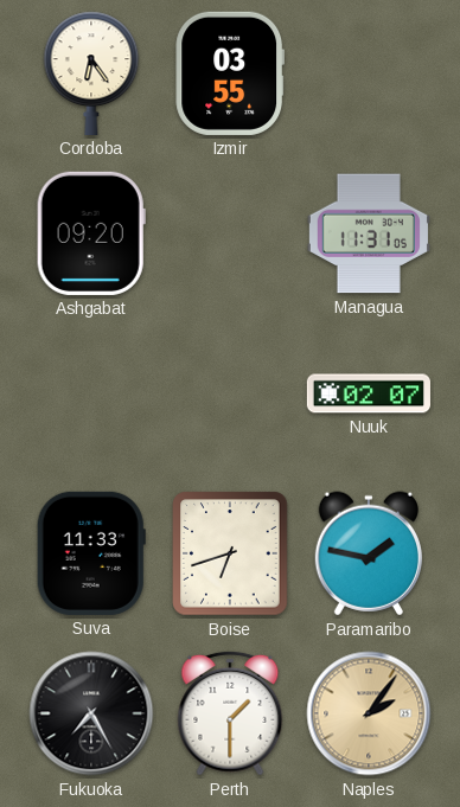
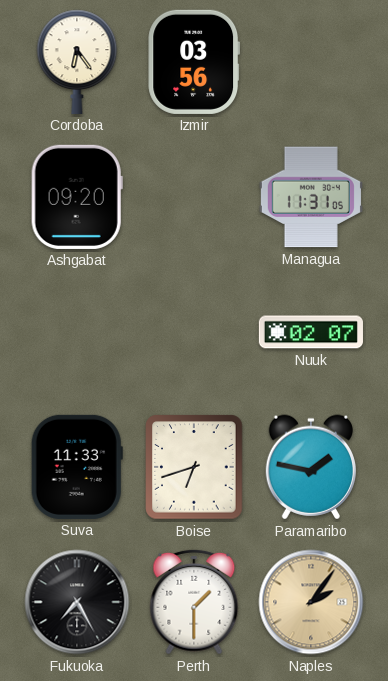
Izmir: 03:55 -> 03:56
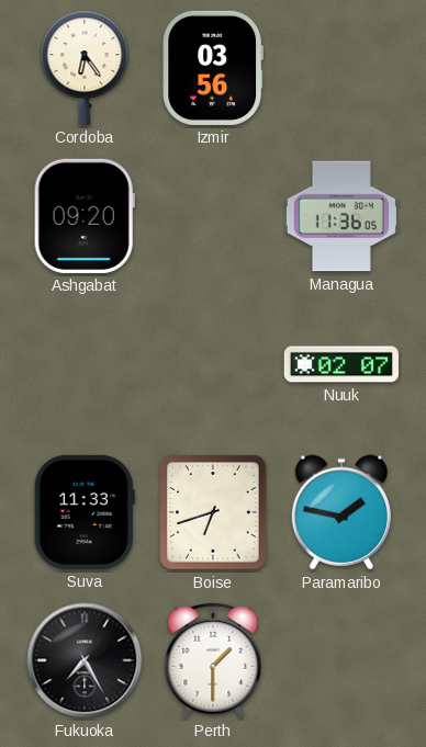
Managua: 11:31 -> 11:36
Naples: 2:06 -> none
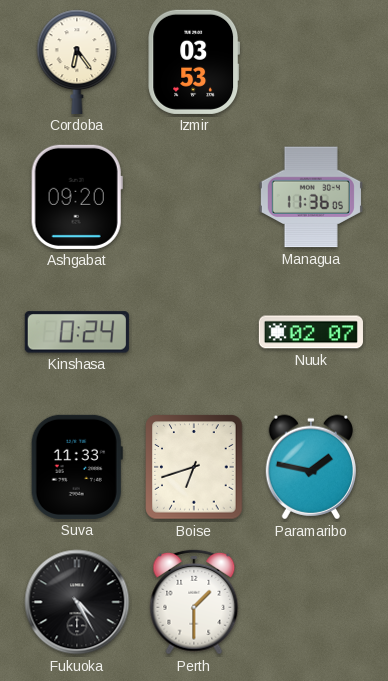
Izmir: 03:56 -> 03:53
Kinshasa: none -> 0:24
Fukuoka: 7:25 -> 4:25
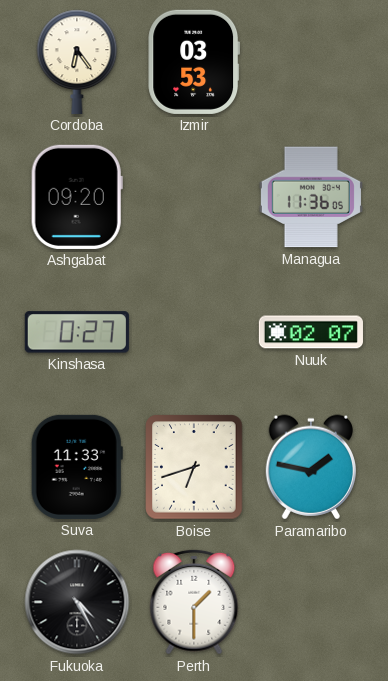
Kinshasa: 0:24 -> 0:27
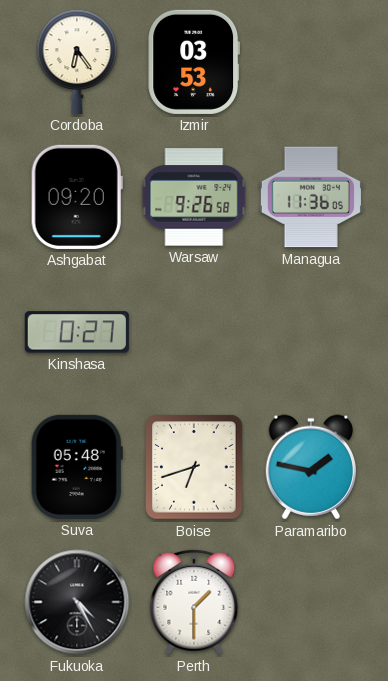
Warsaw: none -> 9:26
Nuuk: 02:07 -> none
Suva: 11:33 -> 05:48
